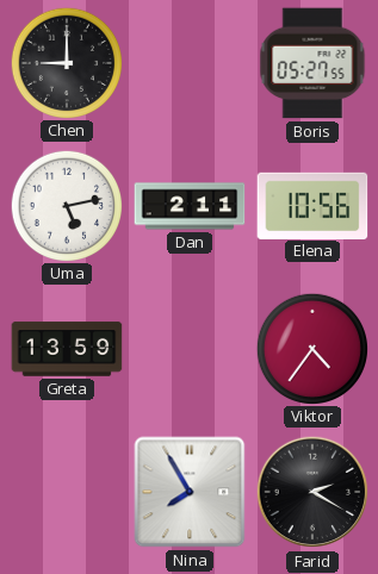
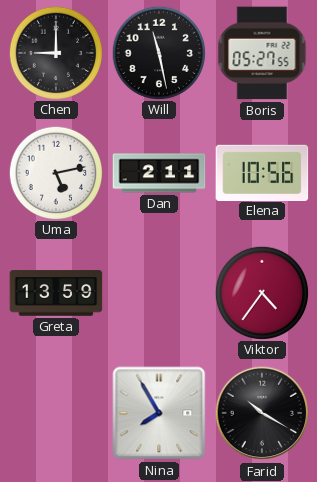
Will: none -> 11:28
Farid: 2:20 -> 10:20
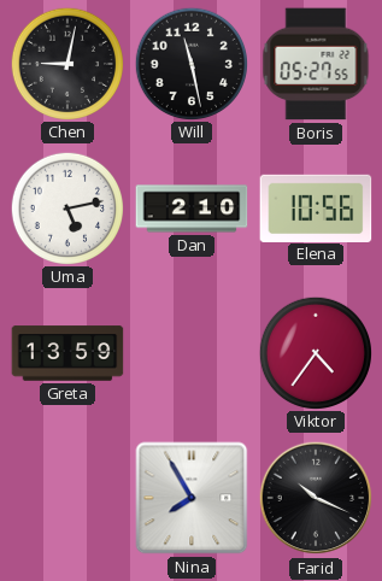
Chen: 9:00 -> 9:02
Dan: 2:11 -> 2:10
Farid: 10:20 -> 10:19
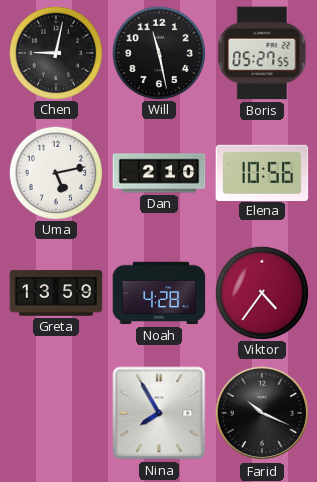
Noah: none -> 4:28
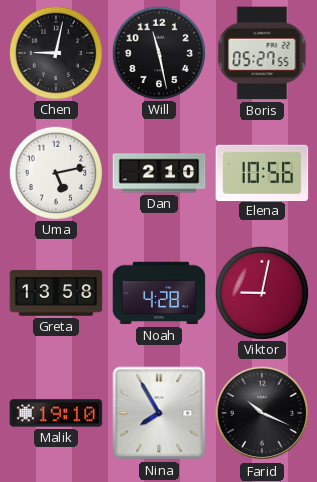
Greta: 13:59 -> 13:58
Viktor: 4:36 -> 9:02
Malik: none -> 19:10
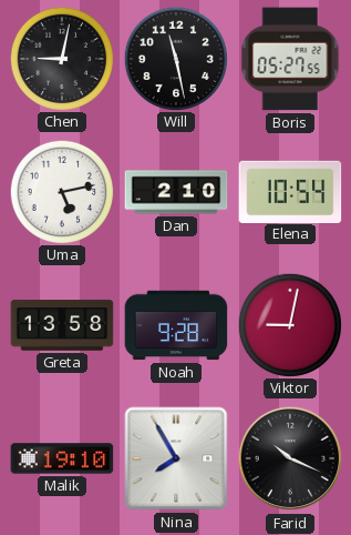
Elena: 10:56 -> 10:54
Noah: 4:28 -> 9:28
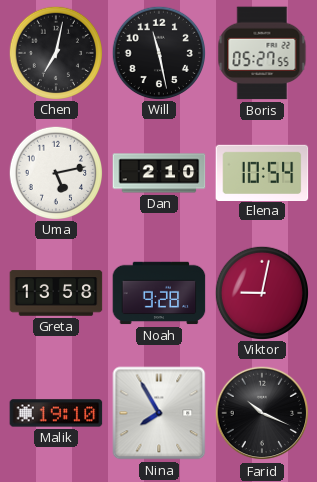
Chen: 9:02 -> 7:02
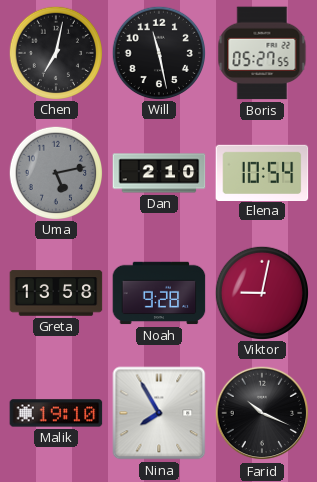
Uma dial: white -> grey
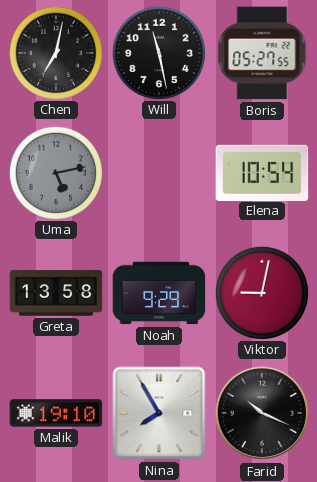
Dan: 2:10 -> none
Noah: 9:28 -> 9:29
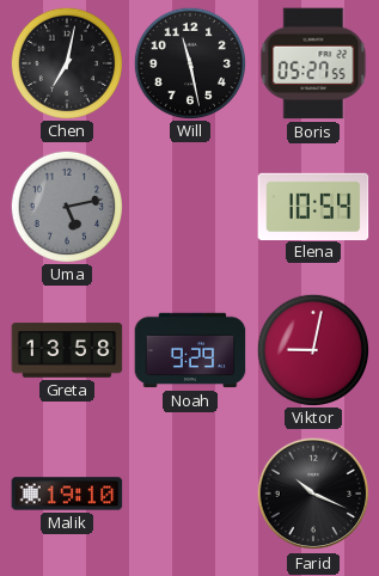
Nina: 7:55 -> none
